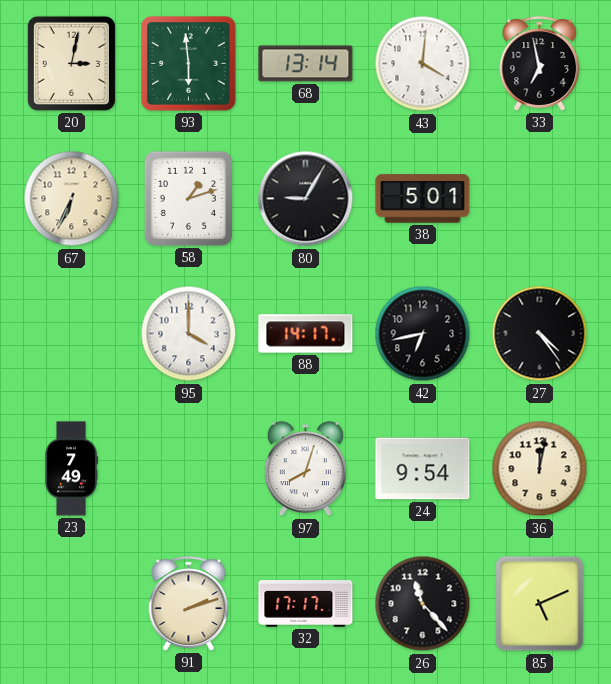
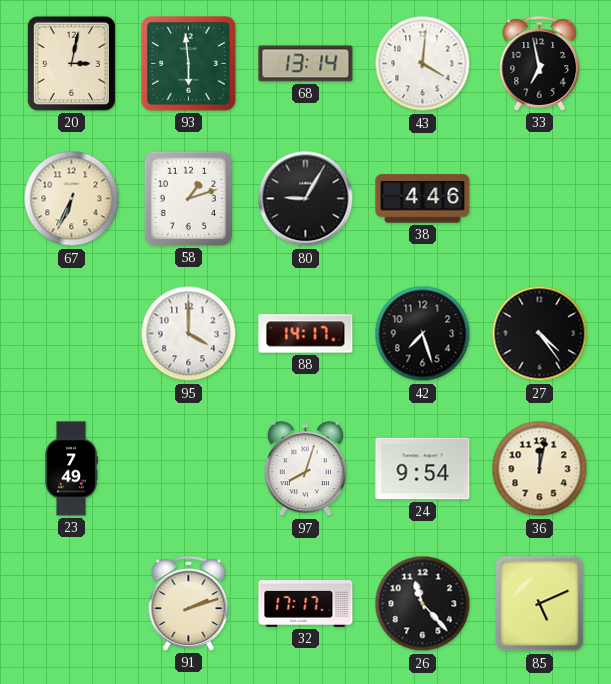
38: 5:01 -> 4:46
42: 6:43 -> 7:27
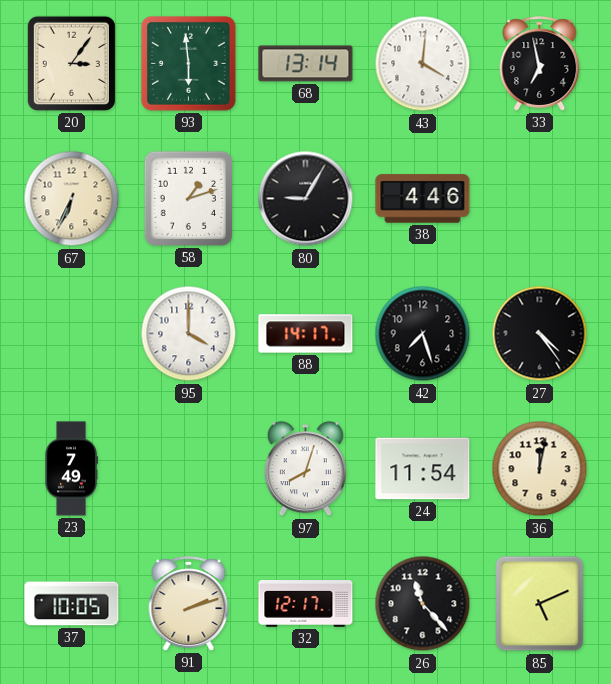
20: 3:02 -> 3:06
24: 9:54 -> 11:54
37: none -> 10:05
32: 17:17 -> 12:17
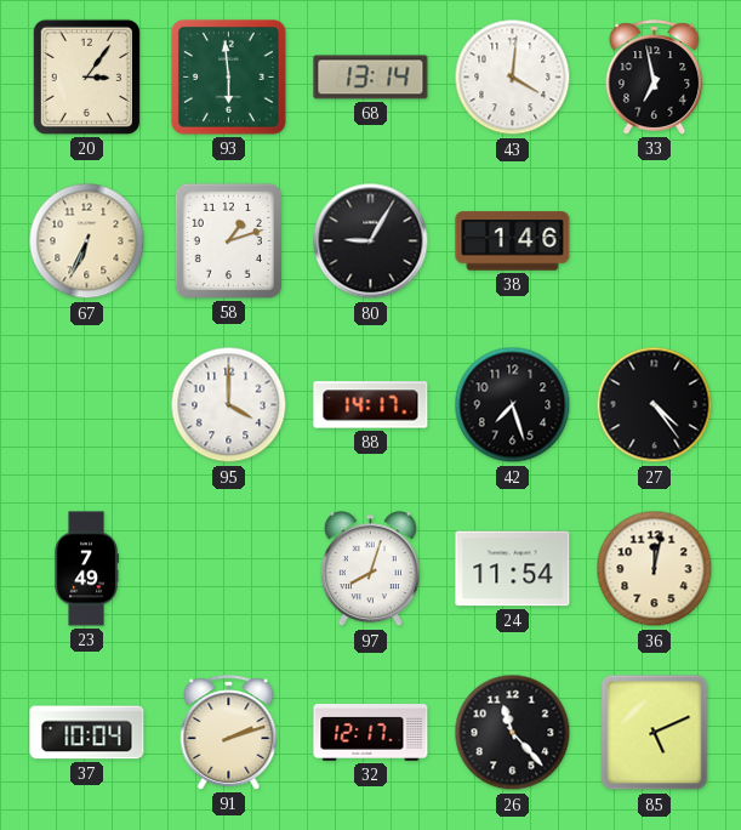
38: 4:46 -> 1:46
37: 10:05 -> 10:04
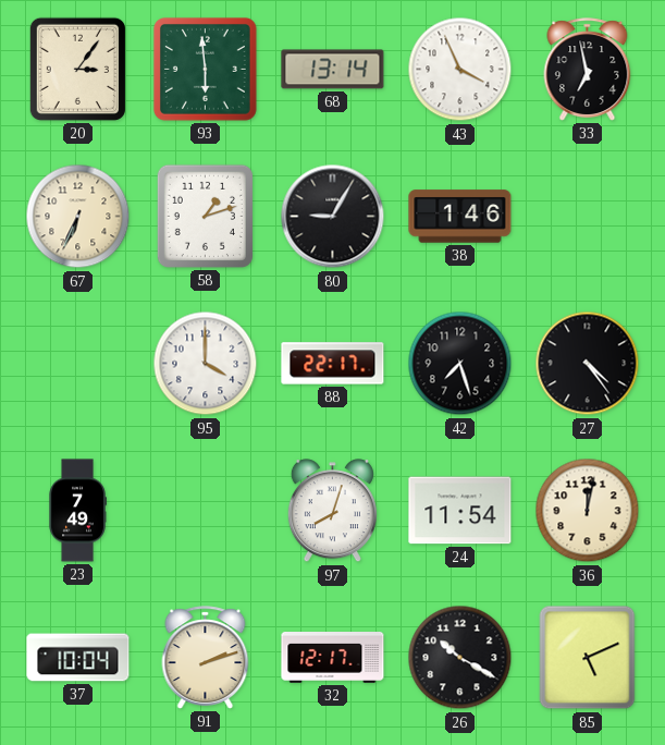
43: 4:01 -> 3:56
88: 14:17 -> 22:17
26: 11:23 -> 10:20
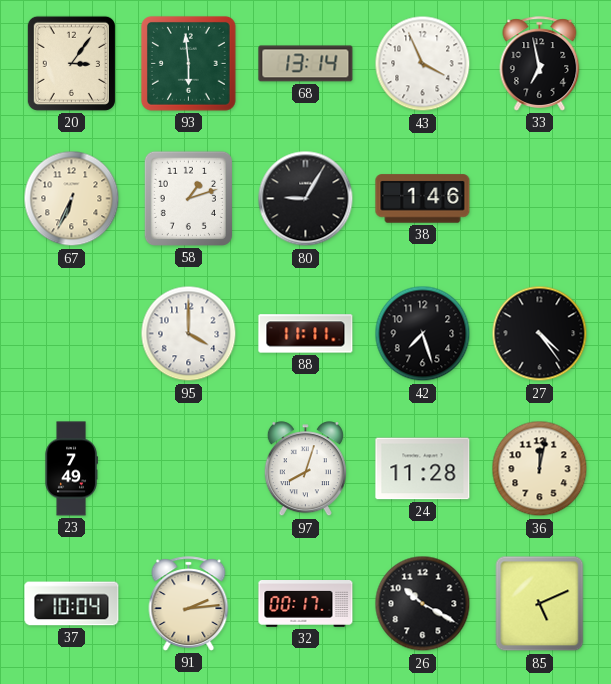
88: 22:17 -> 11:11
24: 11:54 -> 11:28
91: 2:12 -> 2:14
32: 12:17 -> 00:17
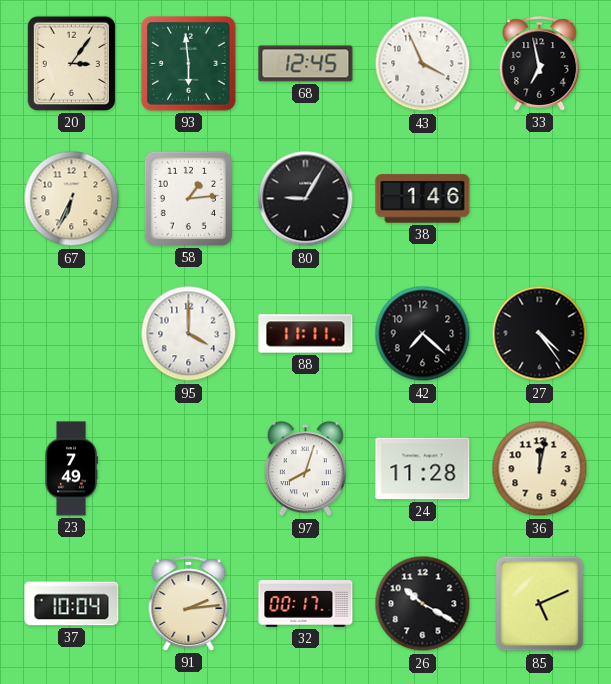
68: 13:14 -> 12:45
58: 1:12 -> 1:14
42: 7:27 -> 7:22
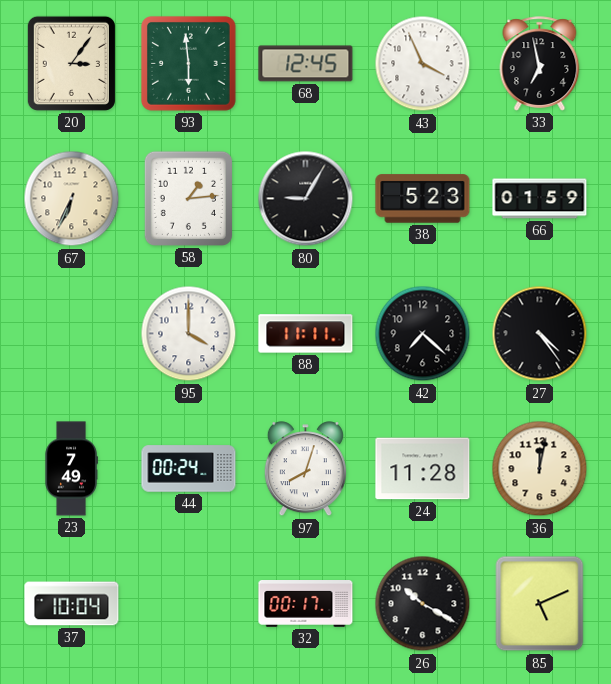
38: 1:46 -> 5:23
66: none -> 01:59
44: none -> 00:24
91: 2:14 -> none
